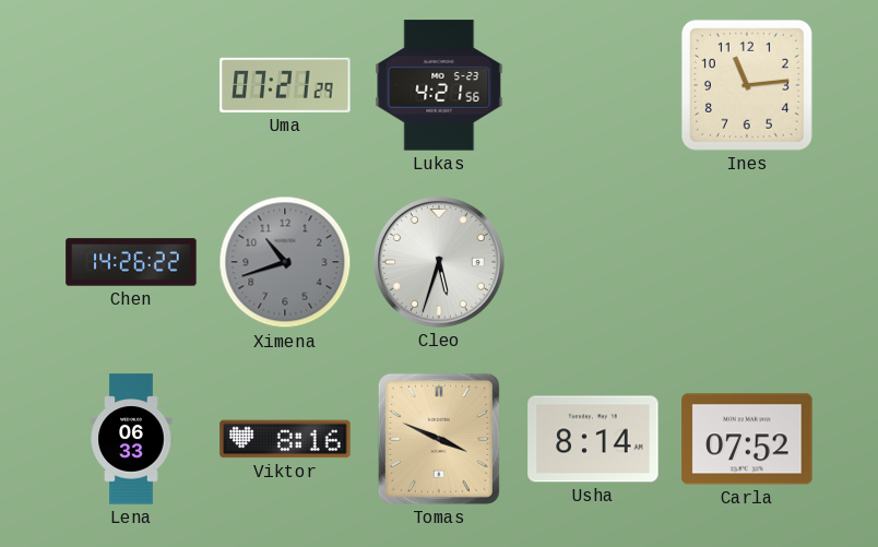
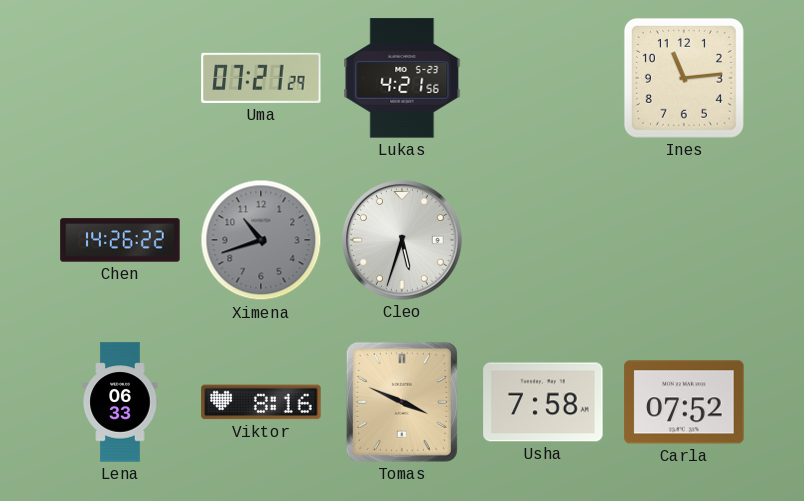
Usha: 8:14 -> 7:58
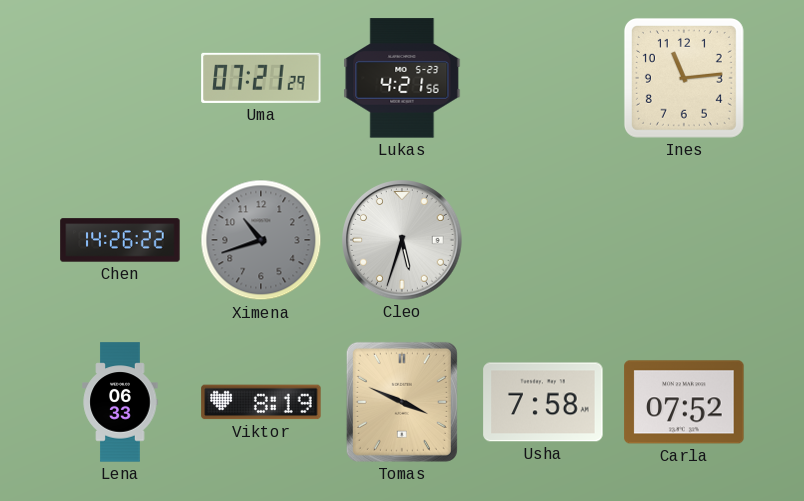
Viktor: 8:16 -> 8:19
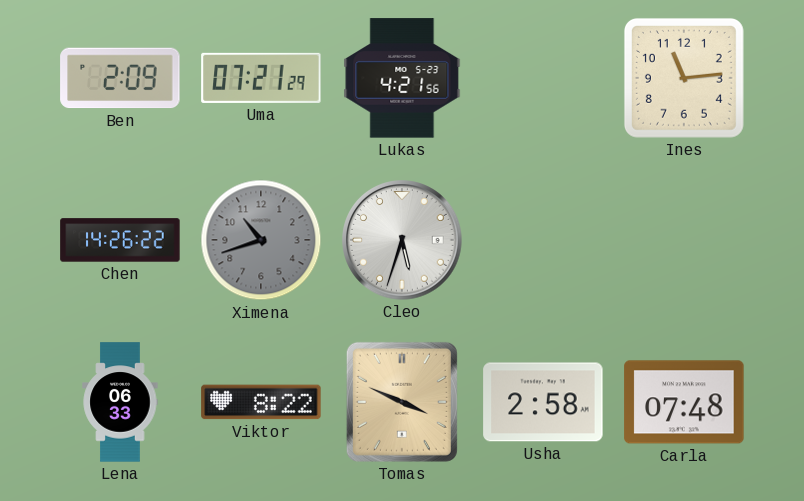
Ben: none -> 2:09
Viktor: 8:19 -> 8:22
Usha: 7:58 -> 2:58
Carla: 07:52 -> 07:48
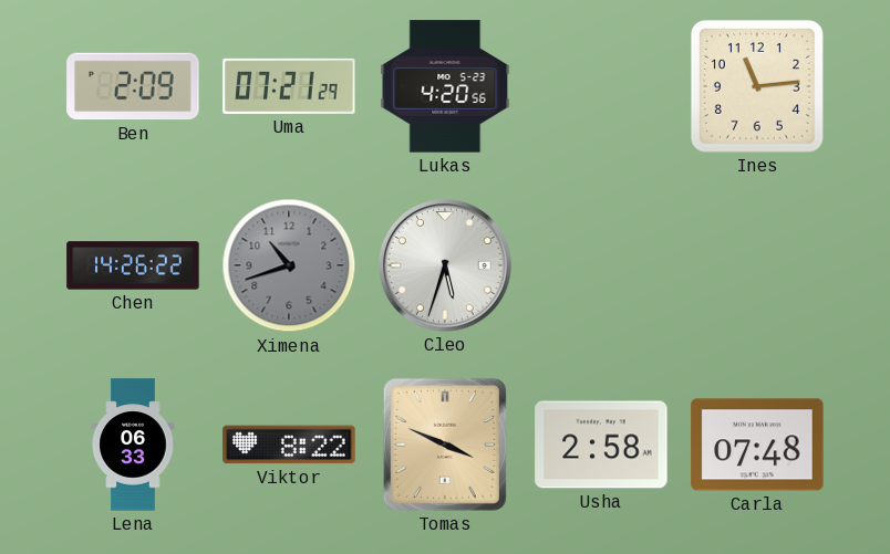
Lukas: 4:21 -> 4:20
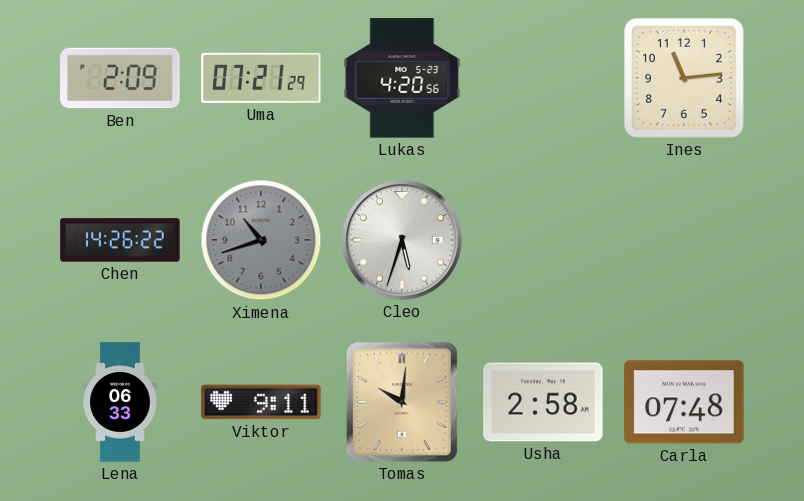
Viktor: 8:22 -> 9:11
Tomas: 3:49 -> 10:01
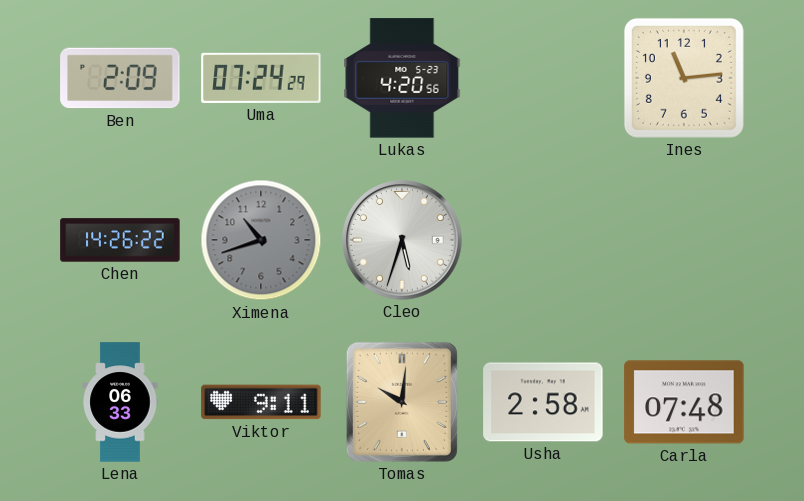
Uma: 07:21 -> 07:24
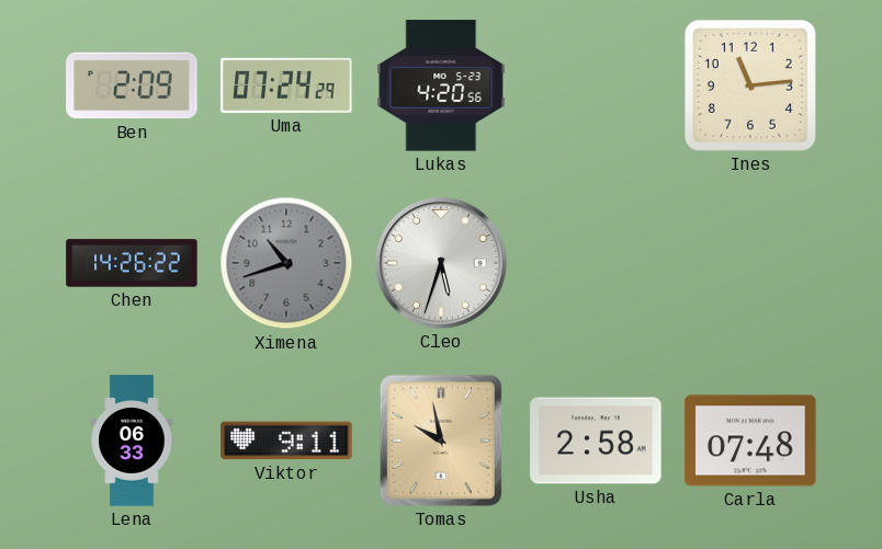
Tomas: 10:01 -> 9:58
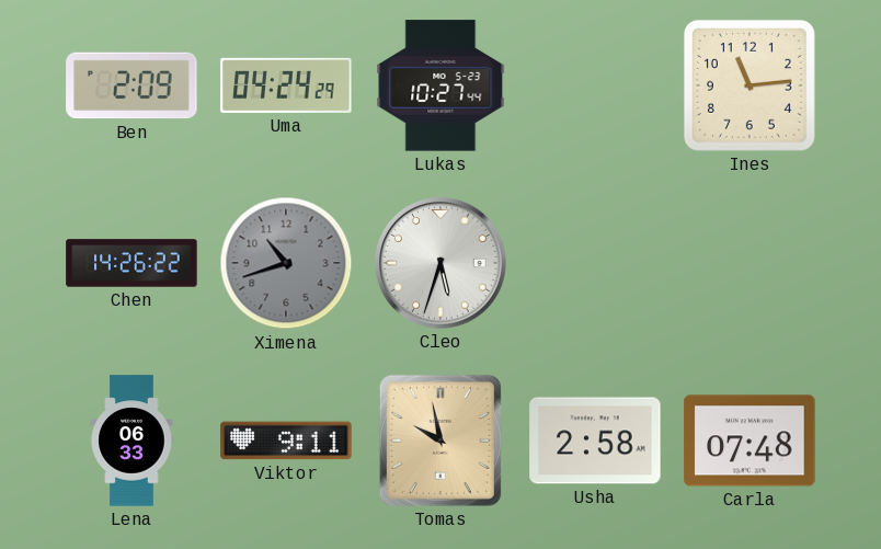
Uma: 07:24 -> 04:24
Lukas: 4:20 -> 10:27
